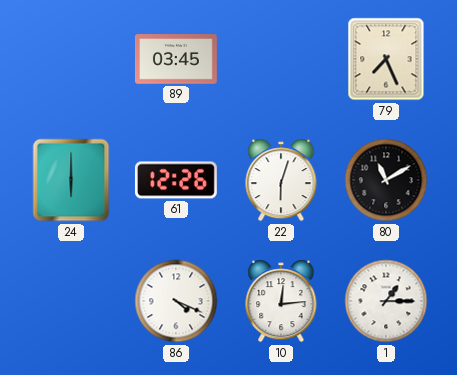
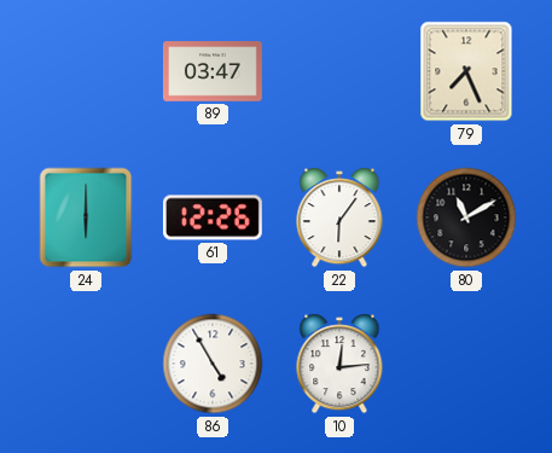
89: 03:45 -> 03:47
22: 6:03 -> 6:06
86: 4:19 -> 4:55
1: 1:15 -> none
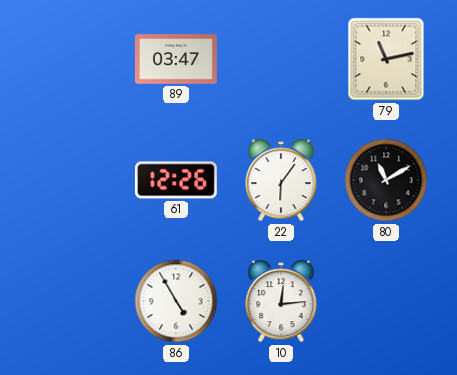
79: 7:26 -> 11:13
24: 6:00 -> none
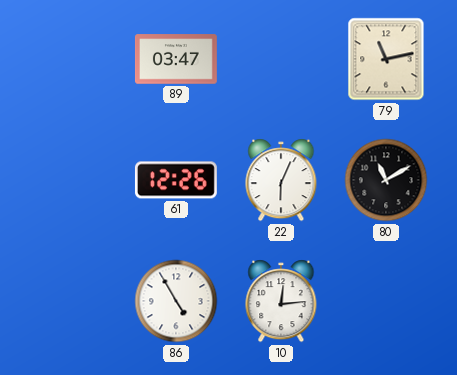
22: 6:06 -> 6:04
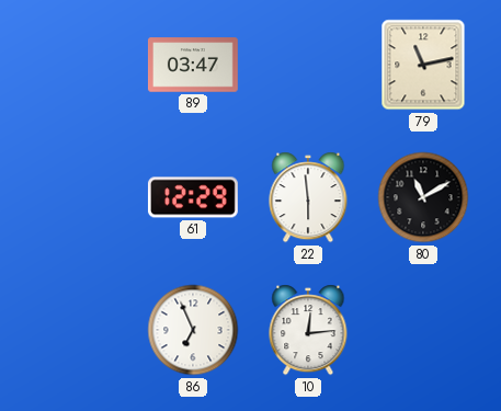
61: 12:26 -> 12:29
22: 6:04 -> 5:59
86: 4:55 -> 6:56
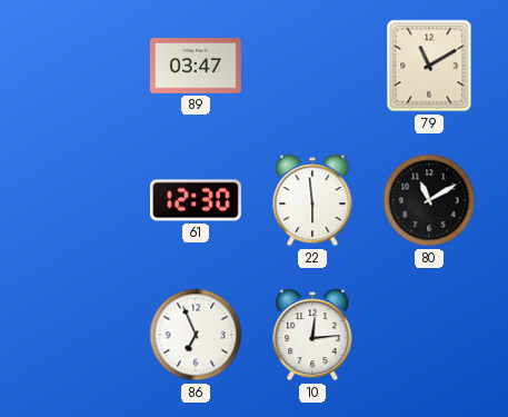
79: 11:13 -> 11:10
61: 12:29 -> 12:30
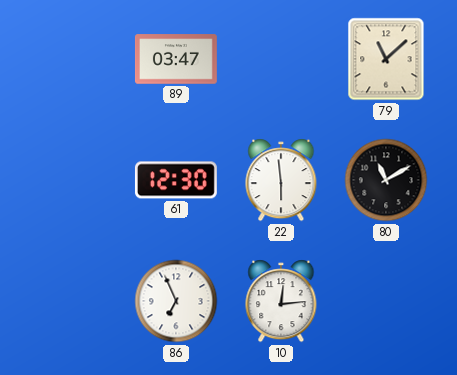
79: 11:10 -> 11:08
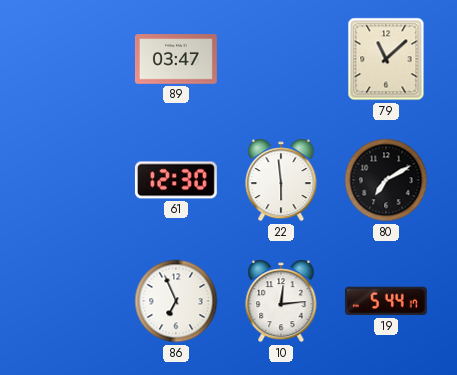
80: 11:10 -> 7:10
19: none -> 5:44
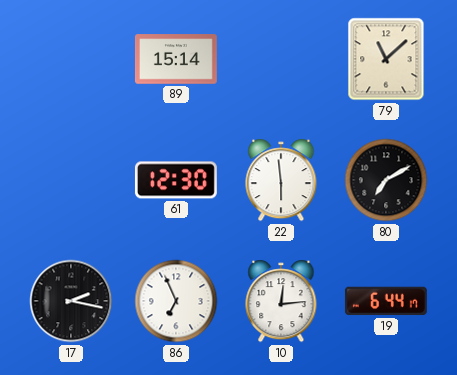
89: 03:47 -> 15:14
17: none -> 2:17
19: 5:44 -> 6:44
